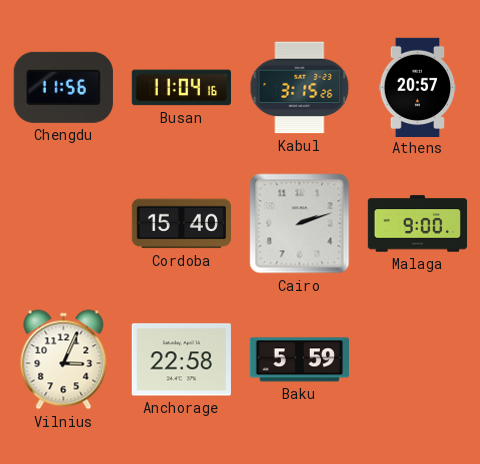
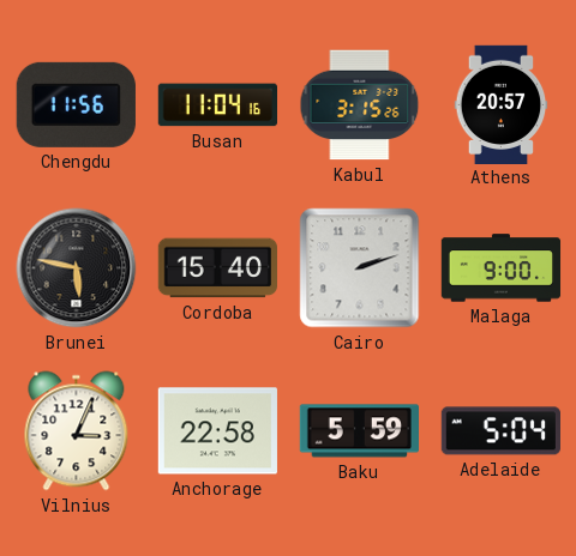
Brunei: none -> 5:47
Adelaide: none -> 5:04
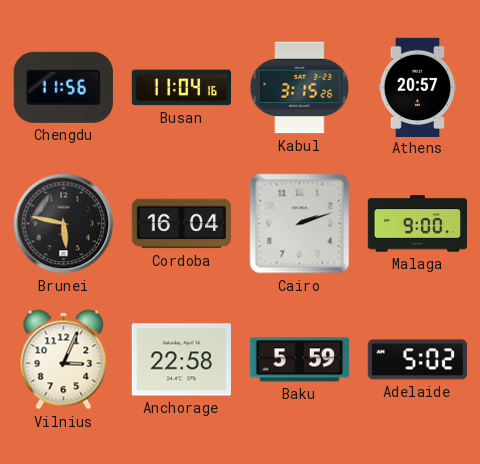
Cordoba: 15:40 -> 16:04
Adelaide: 5:04 -> 5:02
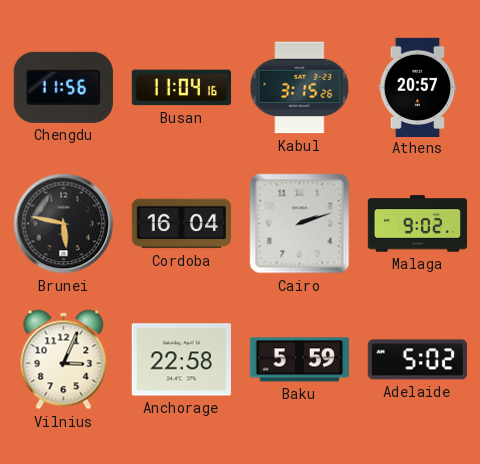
Malaga: 9:00 -> 9:02
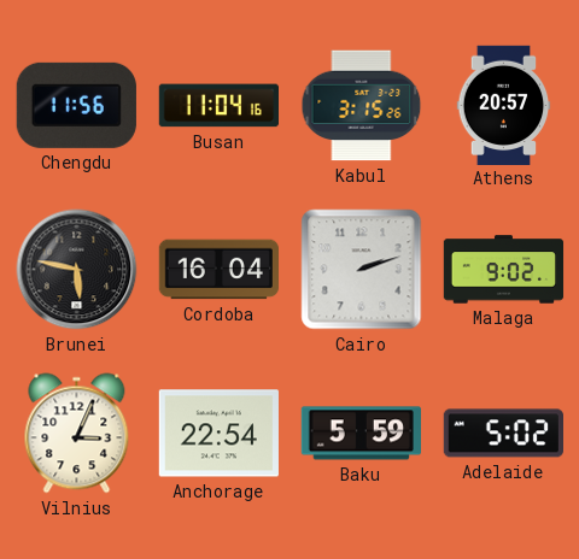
Anchorage: 22:58 -> 22:54
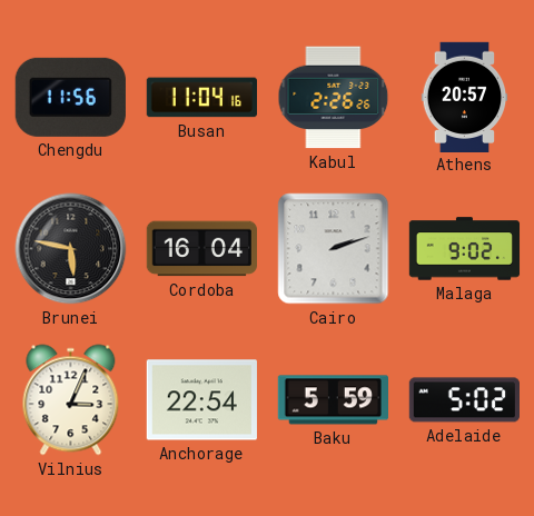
Kabul: 3:15 -> 2:26
